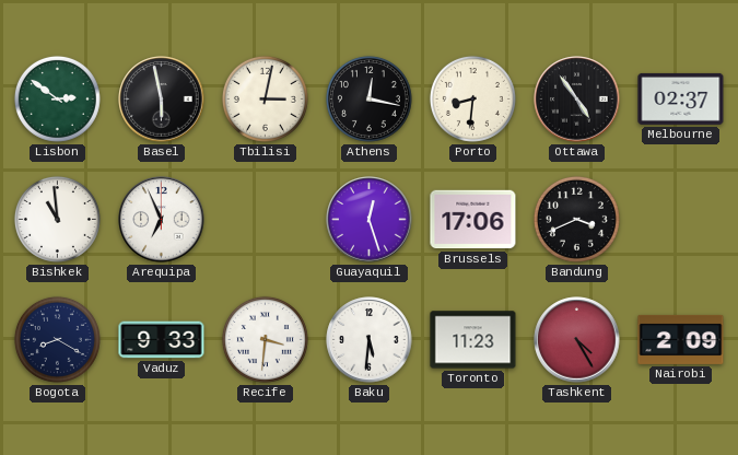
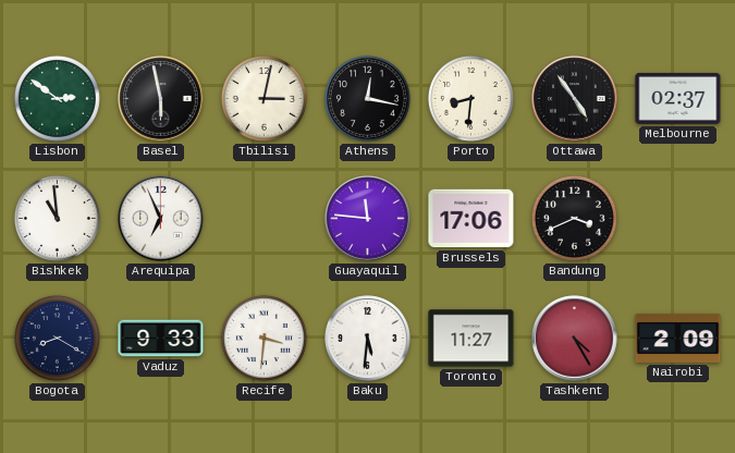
Guayaquil: 12:27 -> 11:46
Toronto: 11:23 -> 11:27
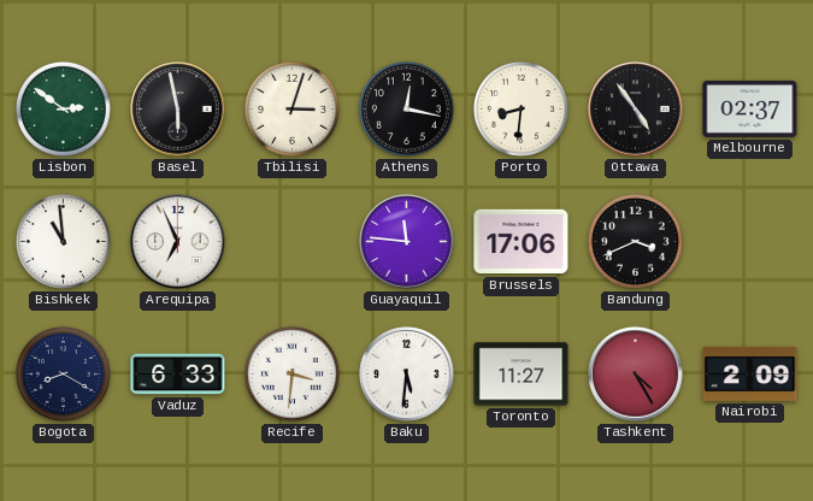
Tbilisi: 3:02 -> 3:03
Vaduz: 9:33 -> 6:33
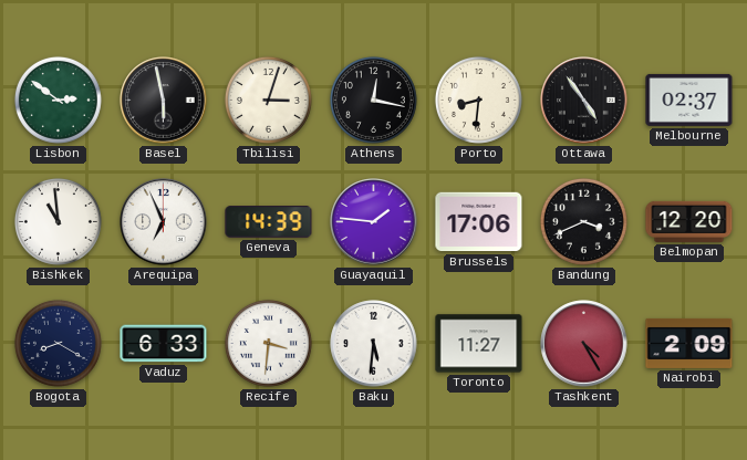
Geneva: none -> 14:39
Guayaquil: 11:46 -> 1:46
Belmopan: none -> 12:20
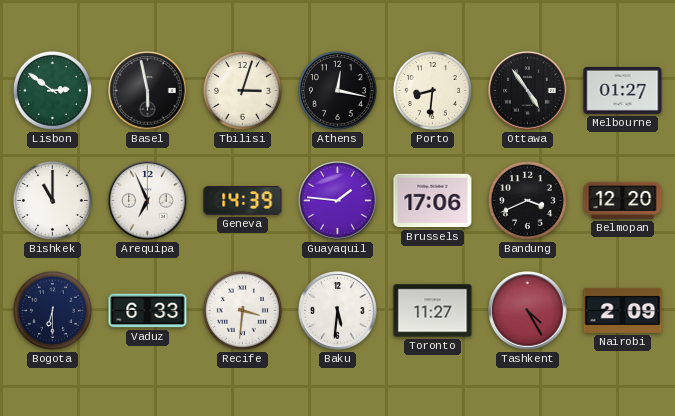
Melbourne: 02:37 -> 01:27
Bishkek: 10:59 -> 11:00
Bogota: 8:20 -> 6:30
